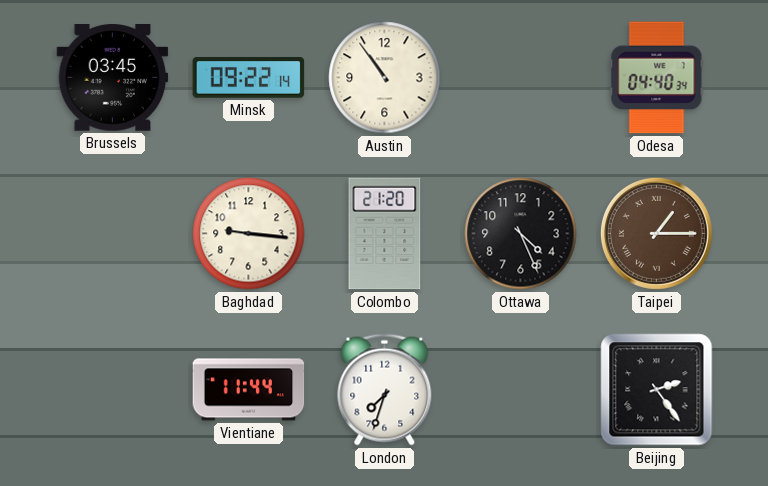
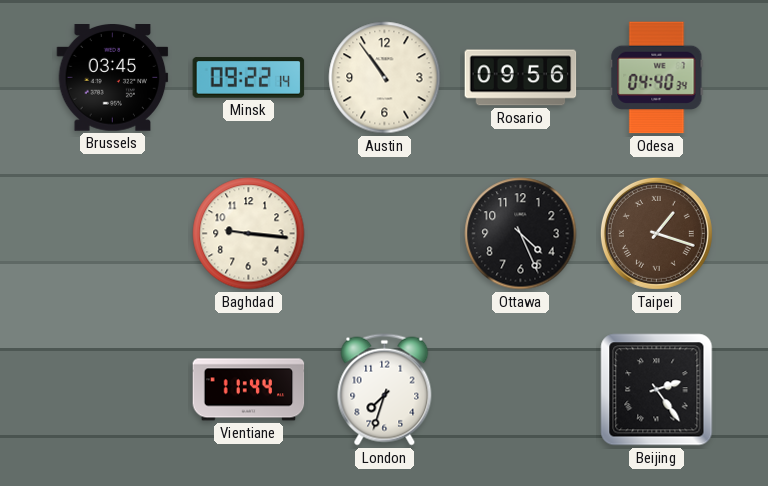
Rosario: none -> 09:56
Colombo: 21:20 -> none
Taipei: 1:15 -> 1:18
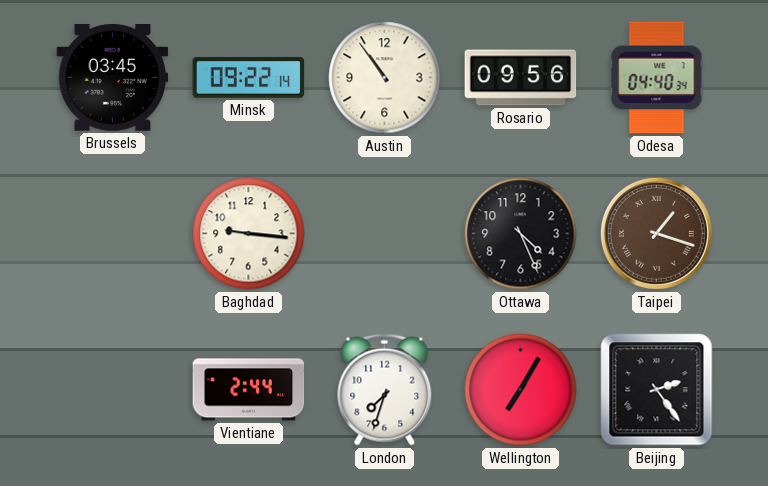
Vientiane: 11:44 -> 2:44
Wellington: none -> 7:05
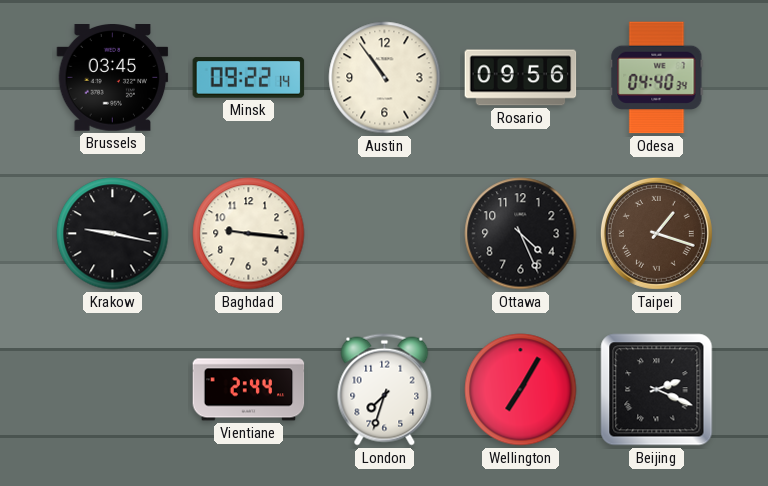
Krakow: none -> 9:17
Beijing: 2:24 -> 2:19
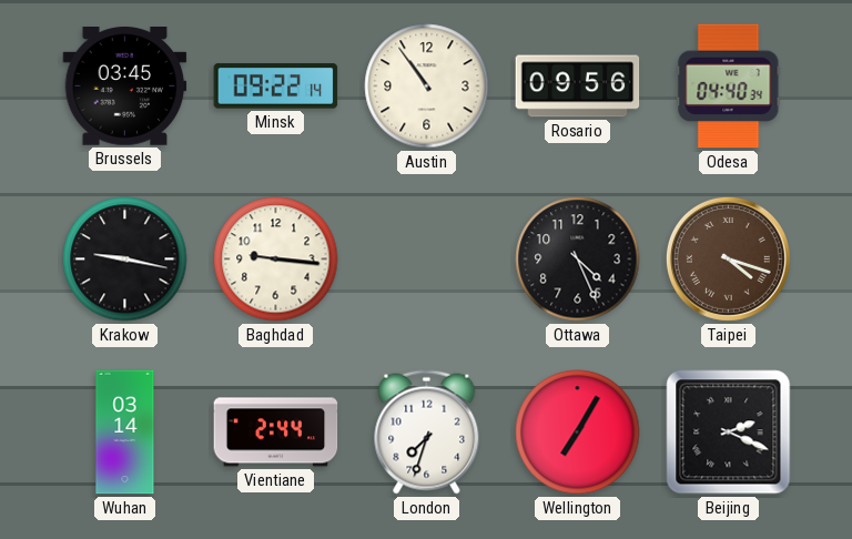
Taipei: 1:18 -> 4:18
Wuhan: none -> 03:14
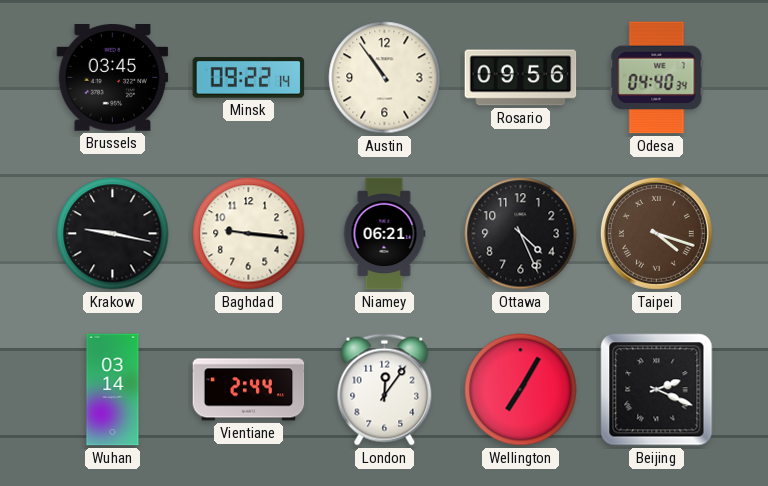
Niamey: none -> 06:21
London: 7:33 -> 12:06
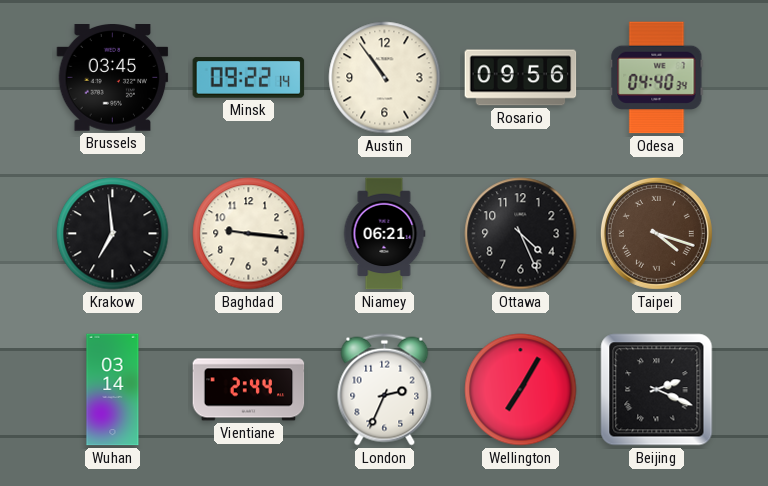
Krakow: 9:17 -> 6:59
London: 12:06 -> 2:34
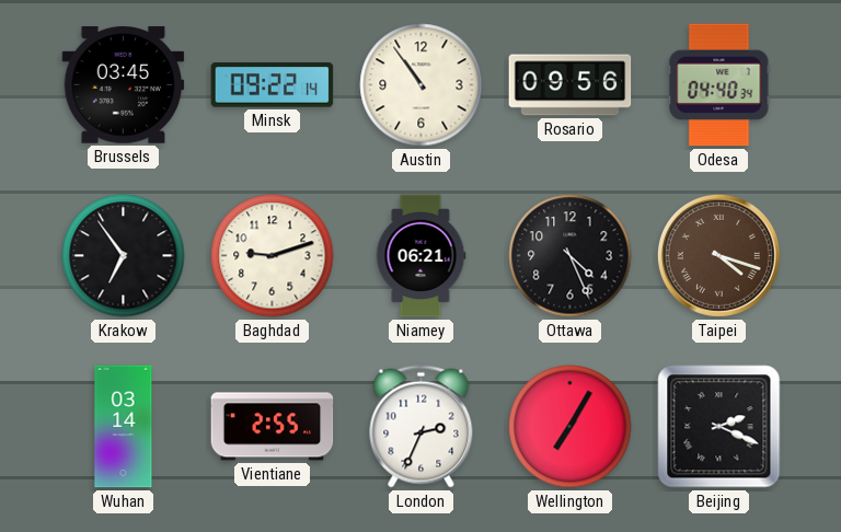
Krakow: 6:59 -> 6:54
Baghdad: 9:16 -> 9:12
Vientiane: 2:44 -> 2:55
